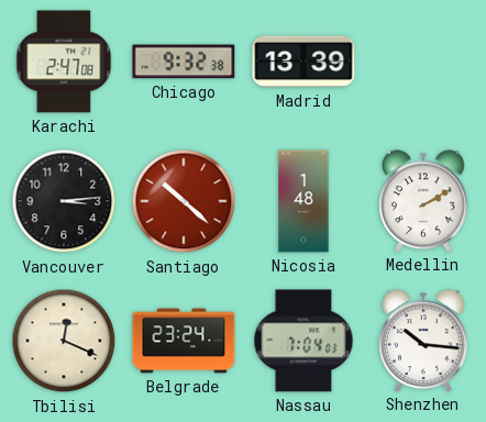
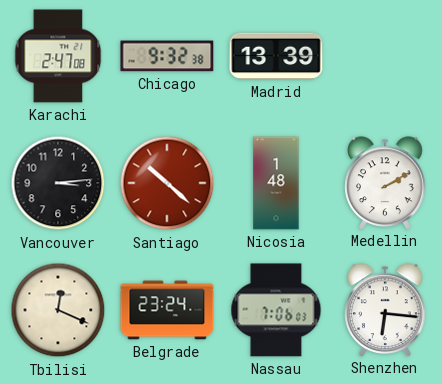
Nassau: 7:04 -> 7:06
Shenzhen: 10:16 -> 6:16
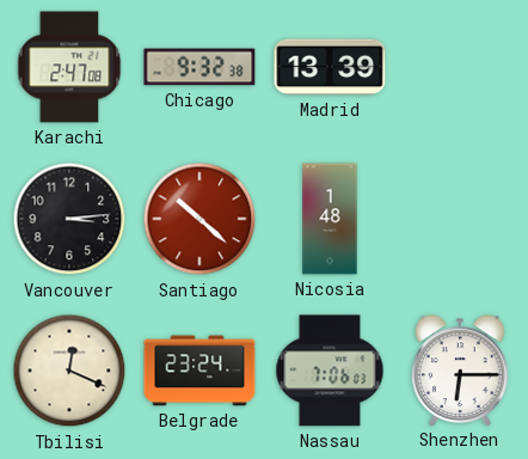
Medellin: 2:10 -> none
Shenzhen: 6:16 -> 6:15
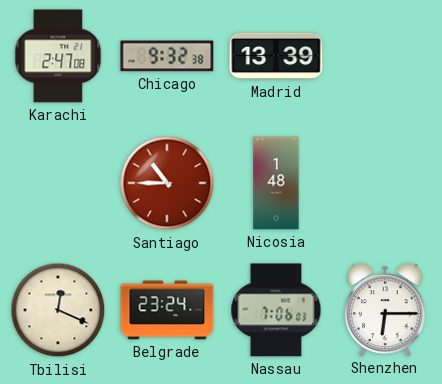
Vancouver: 3:14 -> none
Santiago: 10:22 -> 10:45
